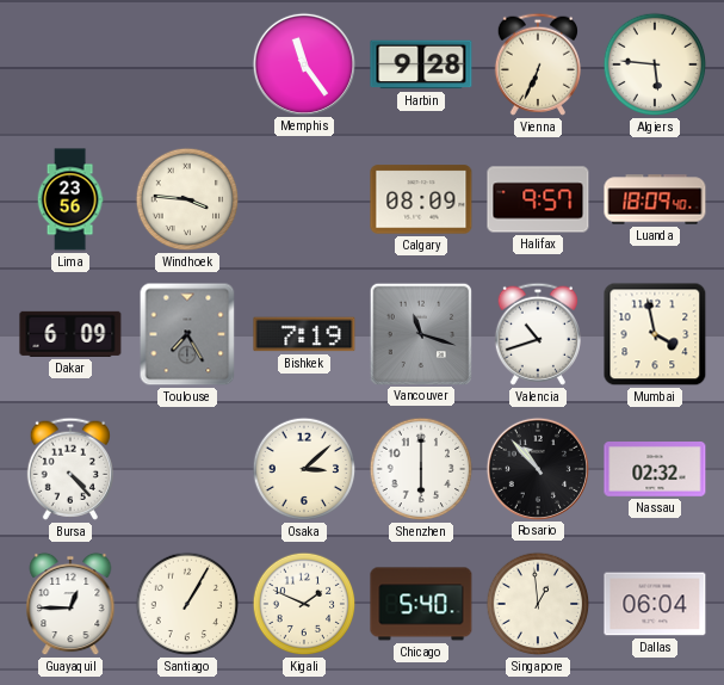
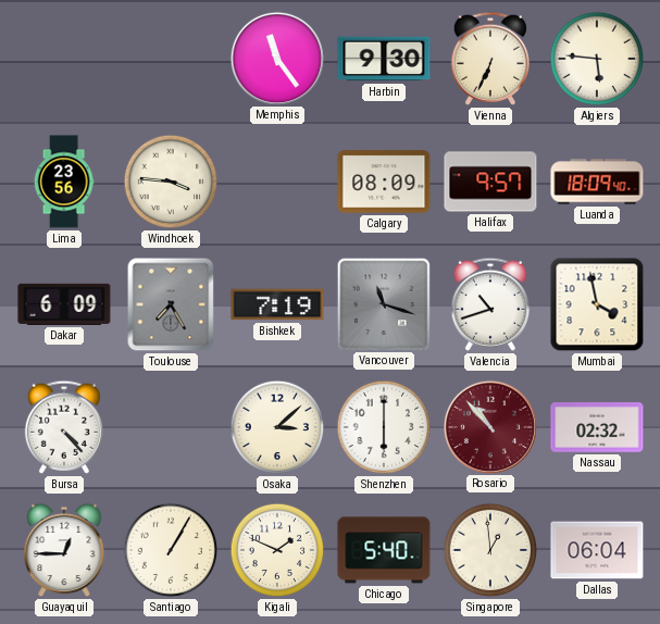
Harbin: 9:28 -> 9:30
Rosario dial: black -> burgundy
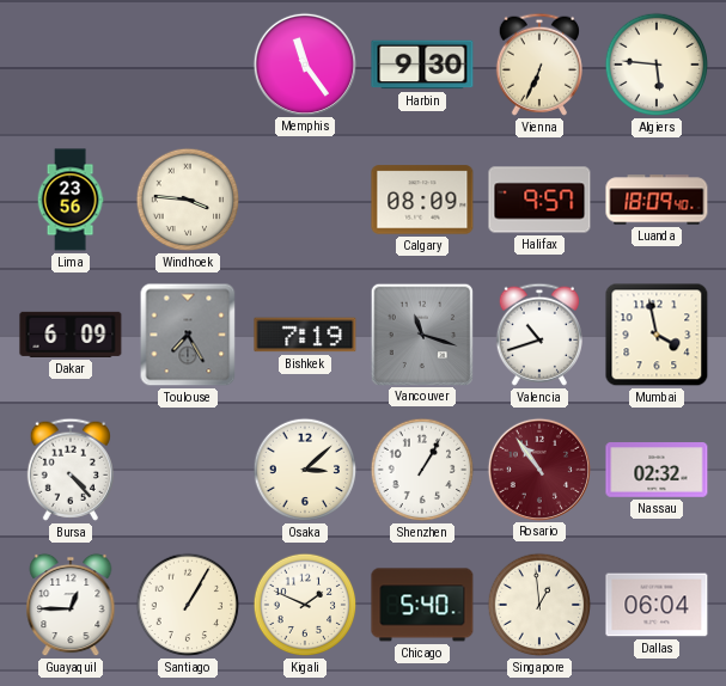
Shenzhen: 6:00 -> 1:05
Rosario: 10:53 -> 10:54
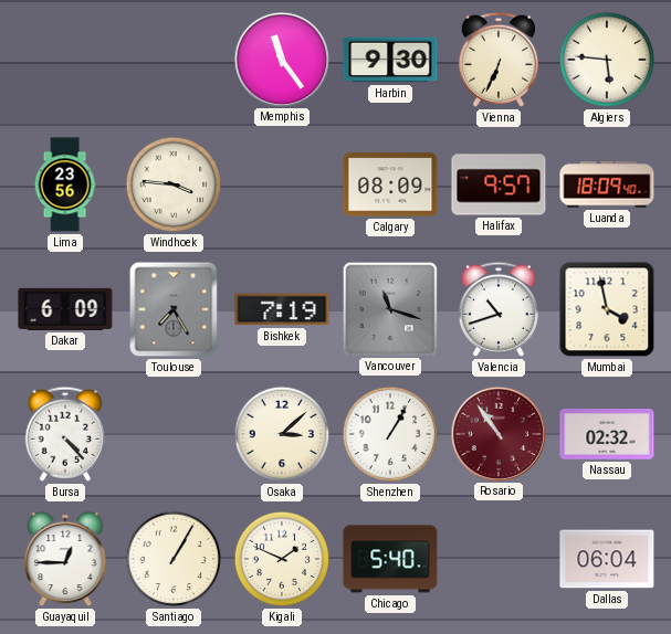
Singapore: 12:59 -> none
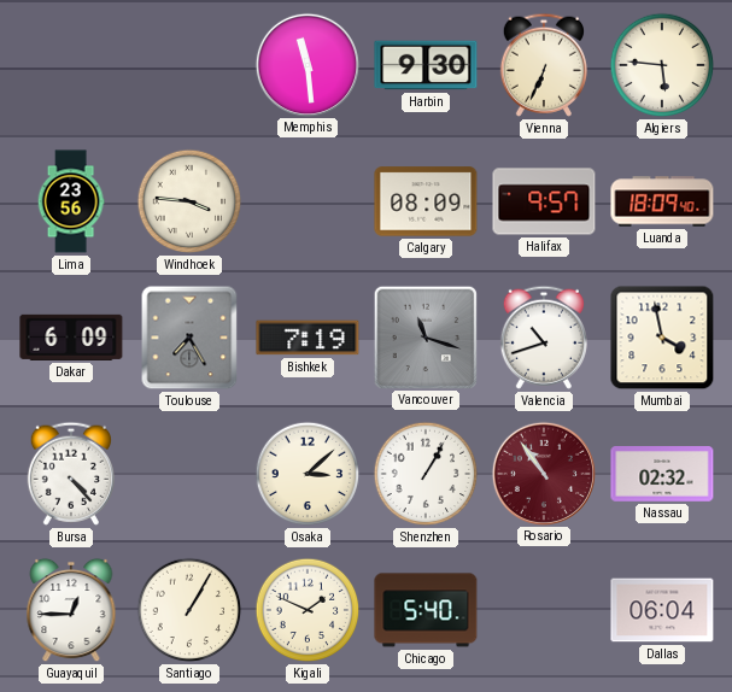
Memphis: 11:24 -> 11:29
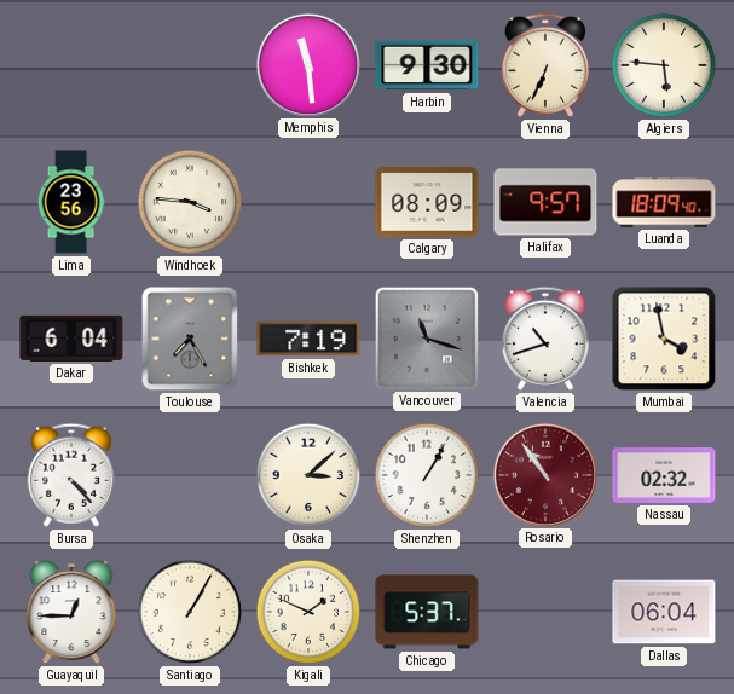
Dakar: 6:09 -> 6:04
Chicago: 5:40 -> 5:37
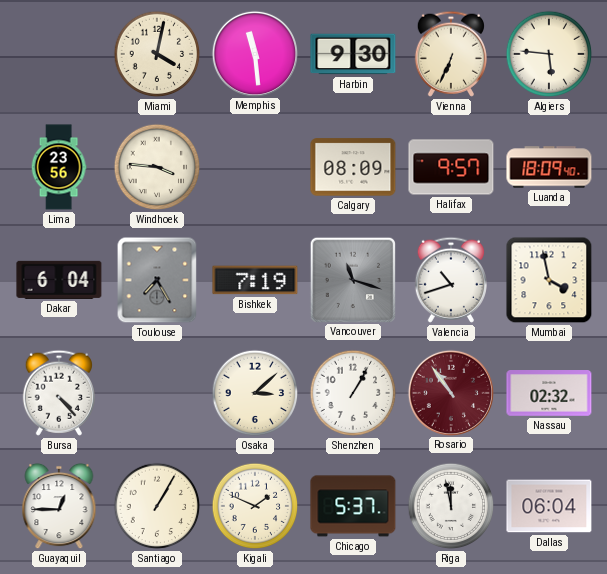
Miami: none -> 4:02
Riga: none -> 11:58
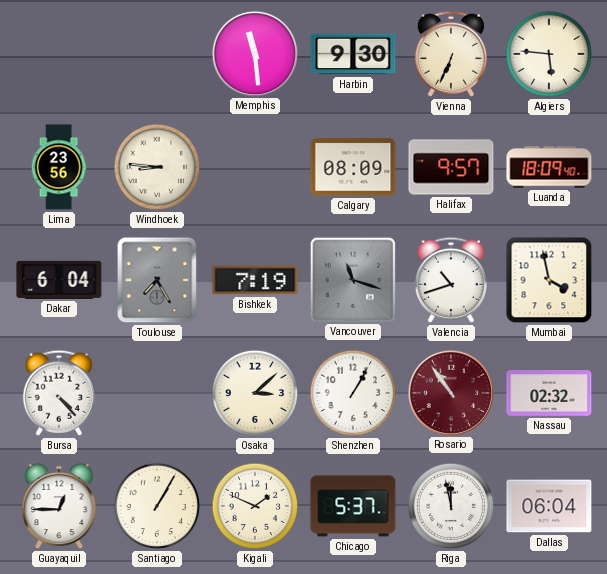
Miami: 4:02 -> none
Windhoek: 3:46 -> 8:46
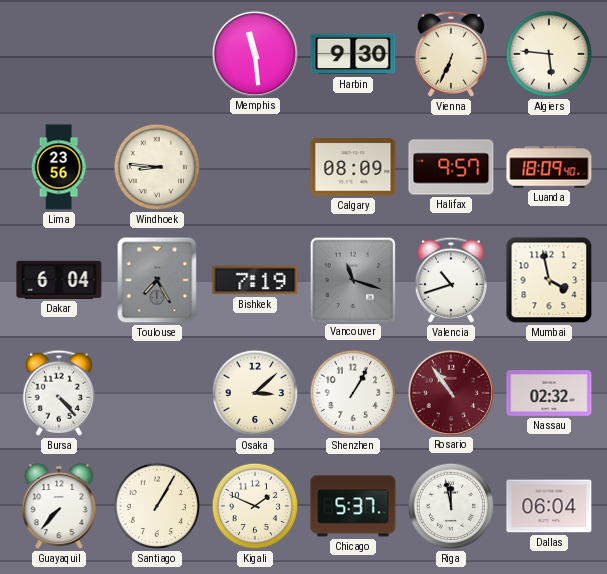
Guayaquil: 12:45 -> 7:37
